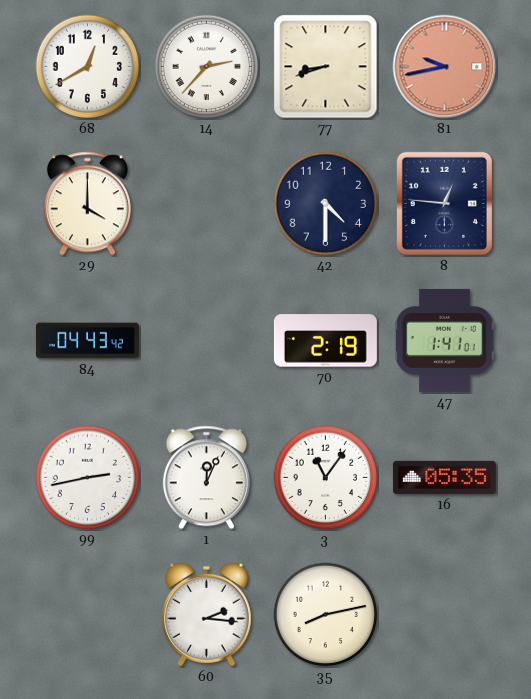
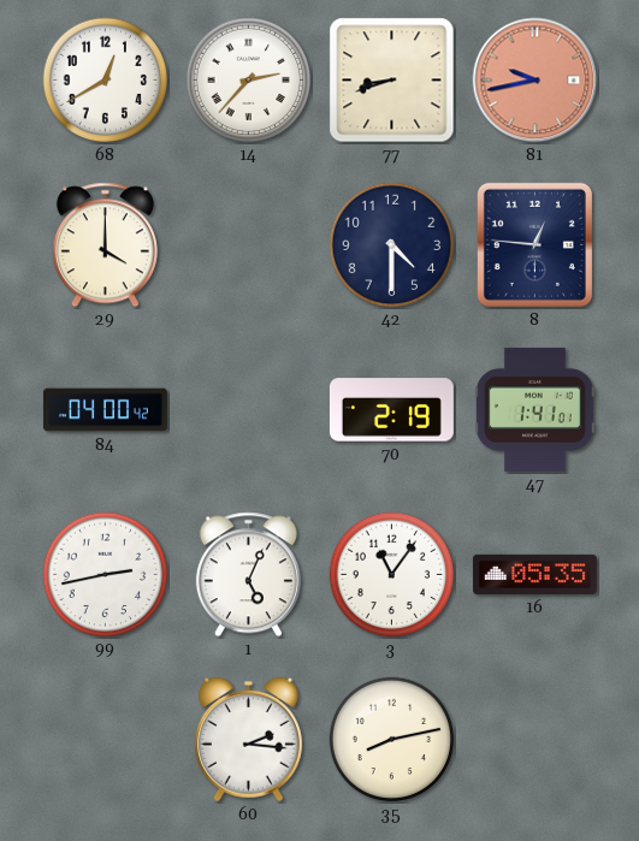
84: 04:43 -> 04:00
1: 12:04 -> 5:04
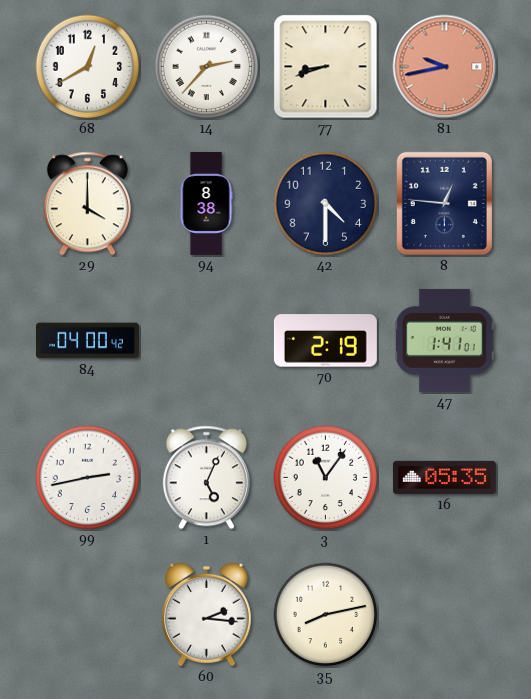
94: none -> 8:38
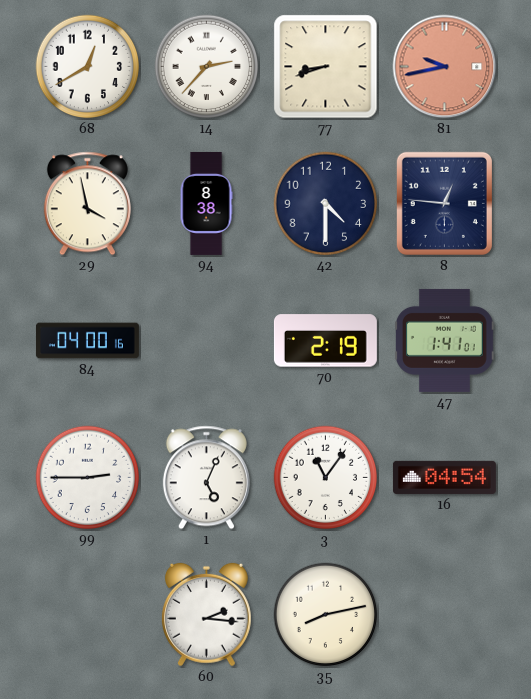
29: 4:00 -> 3:58
84: 04:00:42 -> 04:00:16
99: 2:43 -> 2:45
16: 05:35 -> 04:54
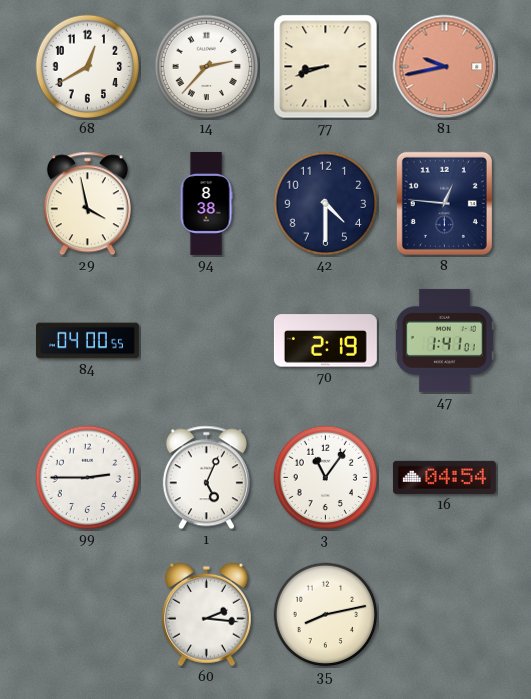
84: 04:00:16 -> 04:00:55
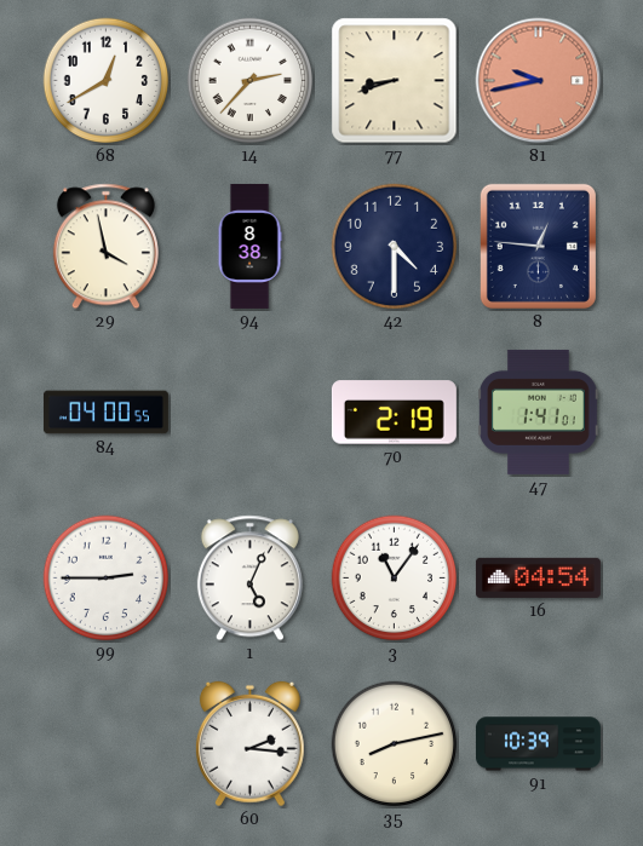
91: none -> 10:39
